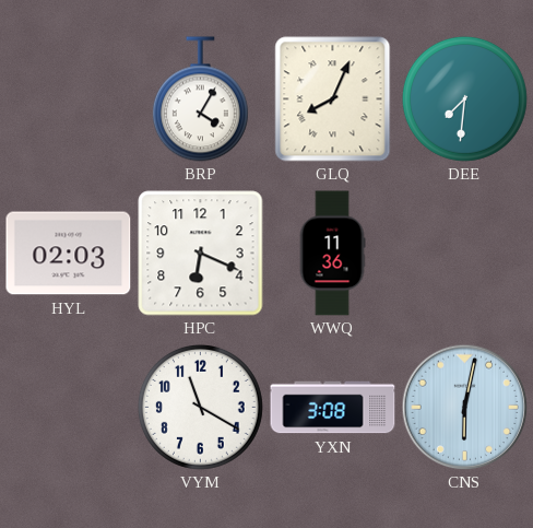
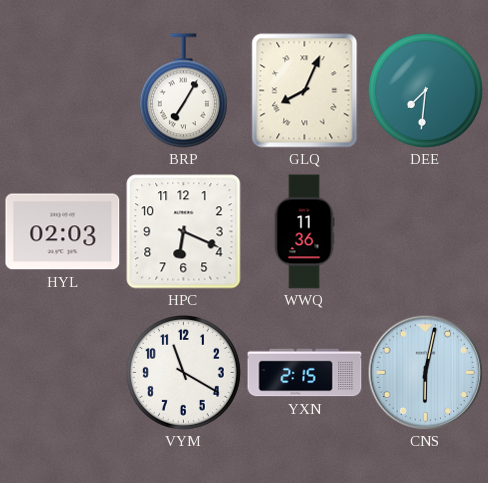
BRP: 4:05 -> 7:05
YXN: 3:08 -> 2:15
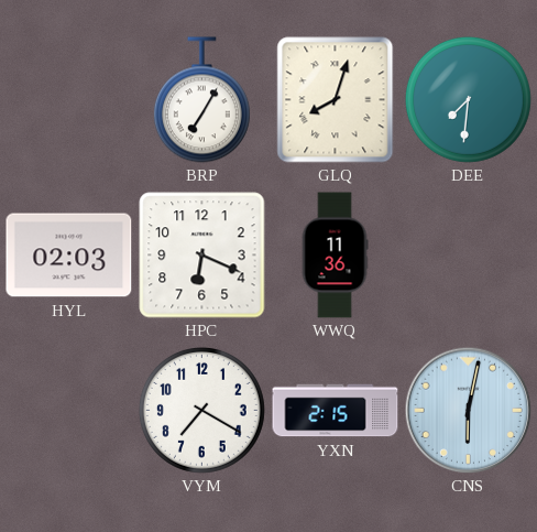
GLQ: 8:04 -> 8:03
VYM: 11:20 -> 7:20
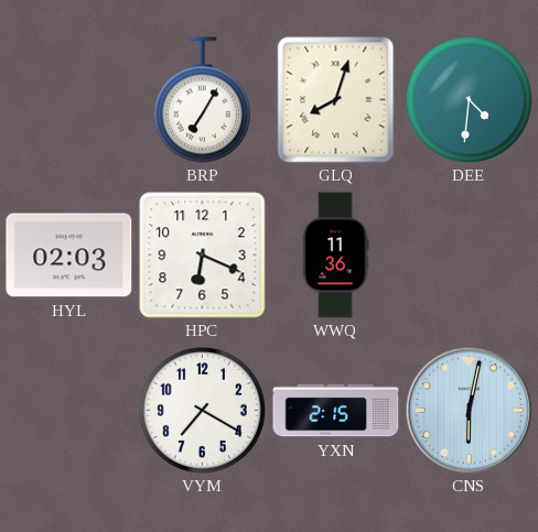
DEE: 7:31 -> 4:31
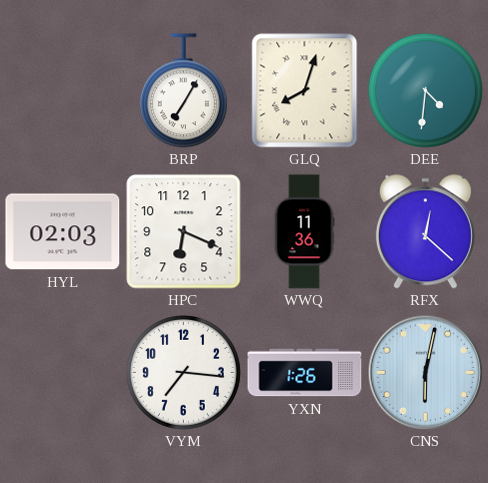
RFX: none -> 12:22
VYM: 7:20 -> 7:16
YXN: 2:15 -> 1:26
